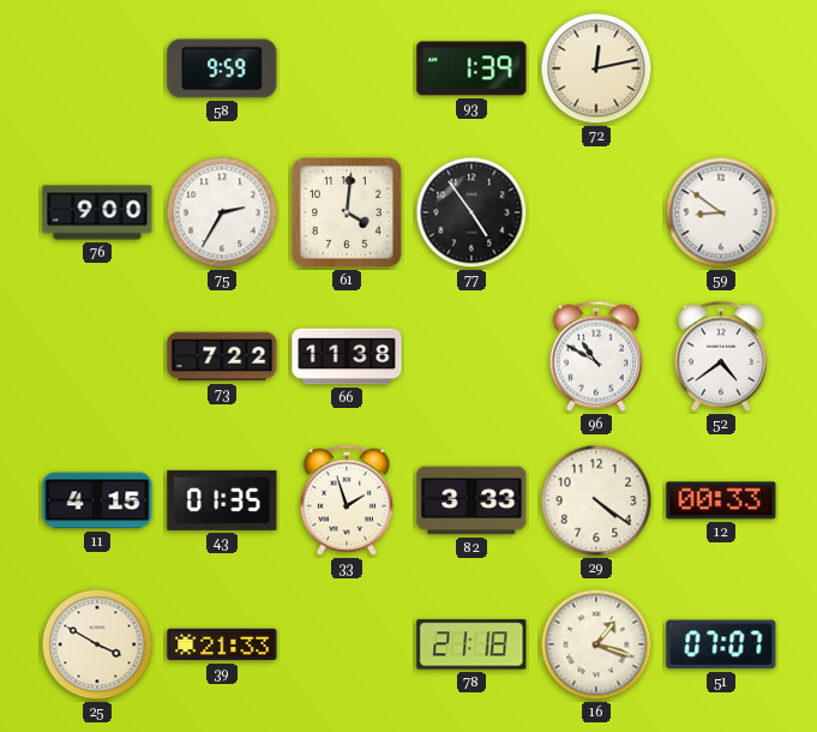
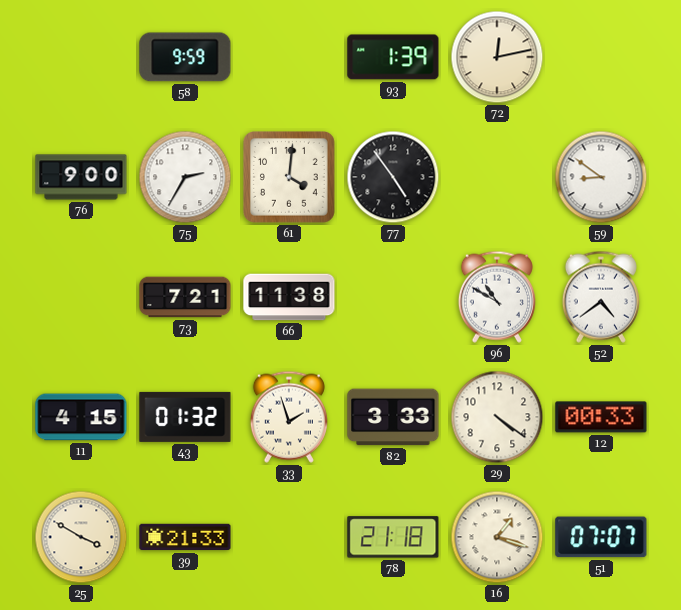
73: 7:22 -> 7:21
43: 01:35 -> 01:32
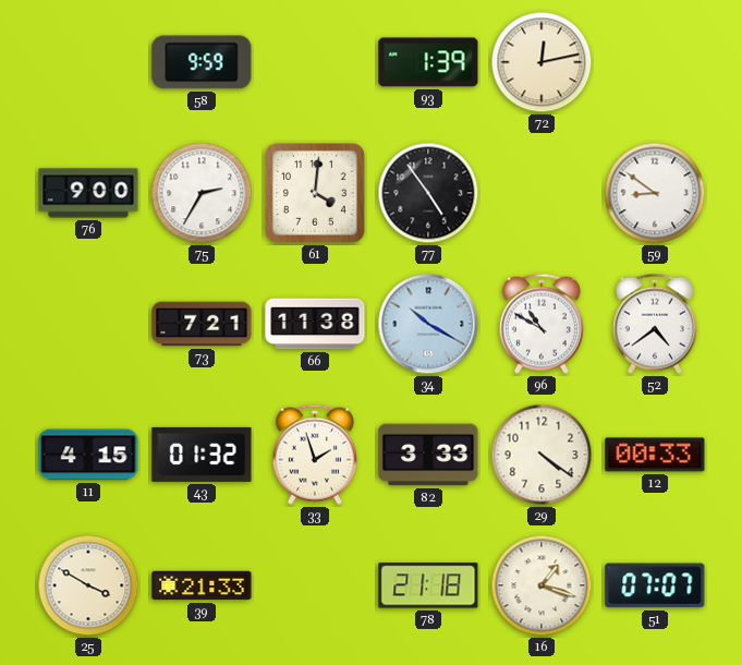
34: none -> 10:20
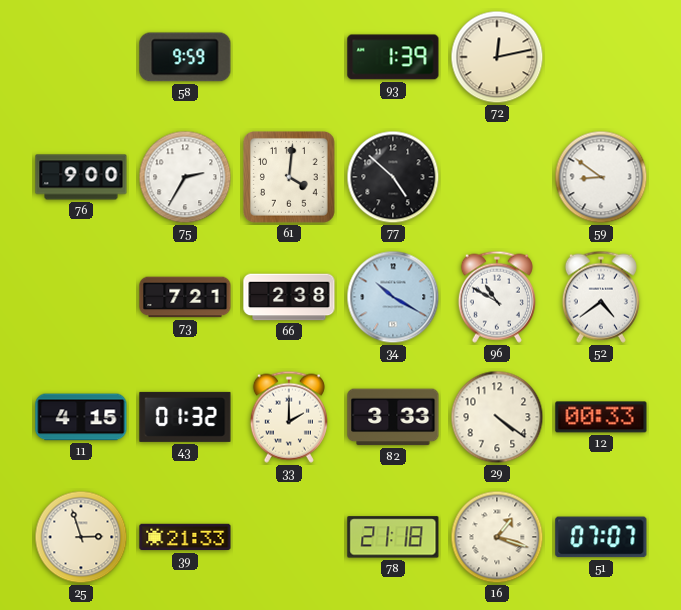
77: 4:54 -> 4:52
66: 11:38 -> 2:38
33: 1:57 -> 2:00
25: 3:50 -> 2:57
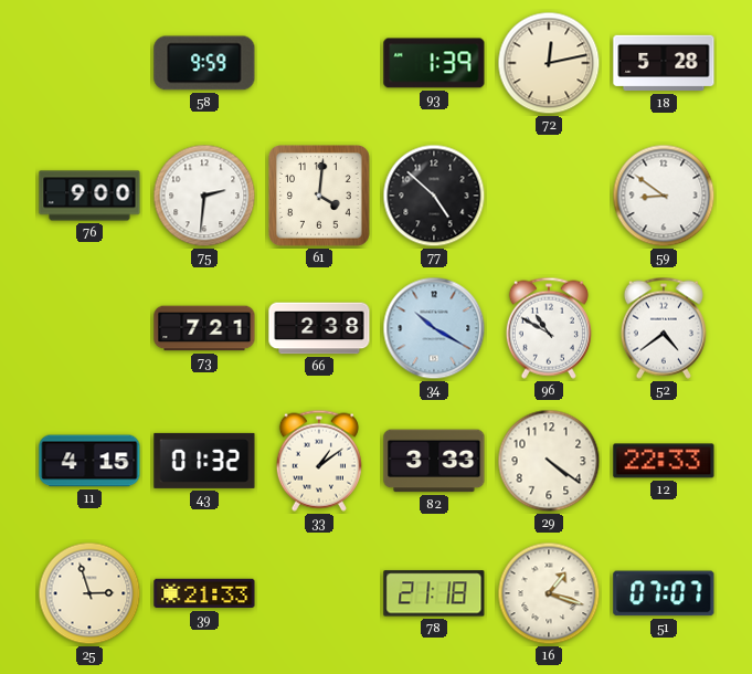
18: none -> 5:28
75: 2:35 -> 2:31
33: 2:00 -> 1:09
12: 00:33 -> 22:33
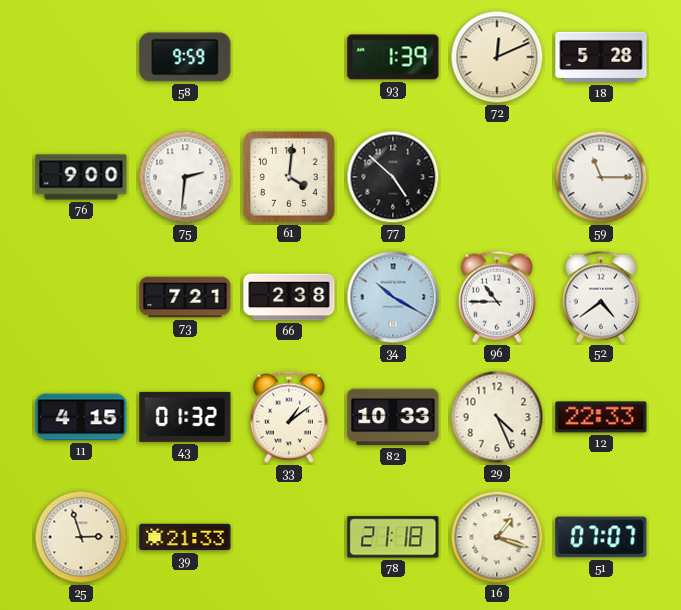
72: 12:13 -> 12:11
59: 8:51 -> 11:15
96: 10:50 -> 10:45
82: 3:33 -> 10:33
29: 4:21 -> 4:26
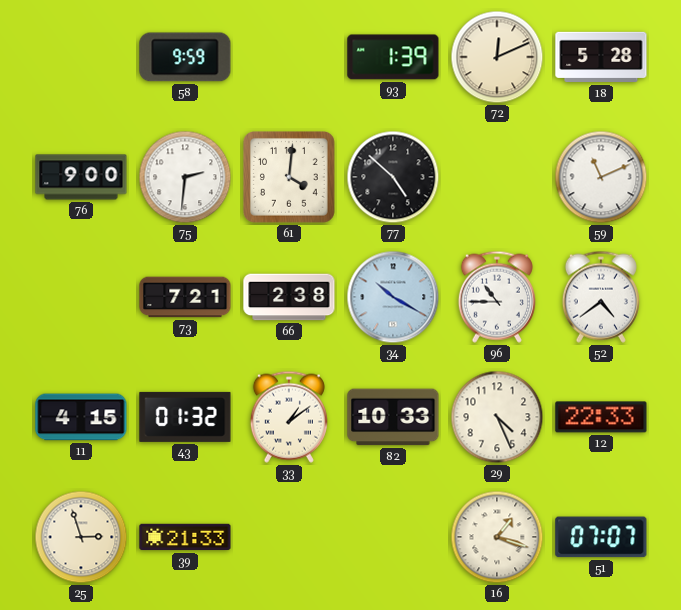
59: 11:15 -> 11:11
78: 21:18 -> none
